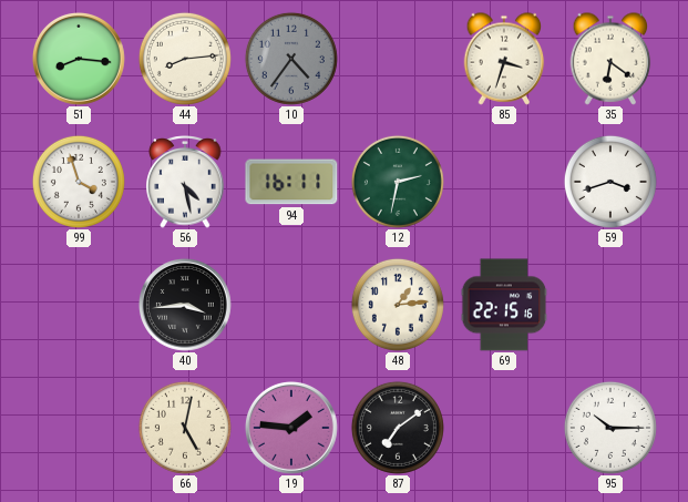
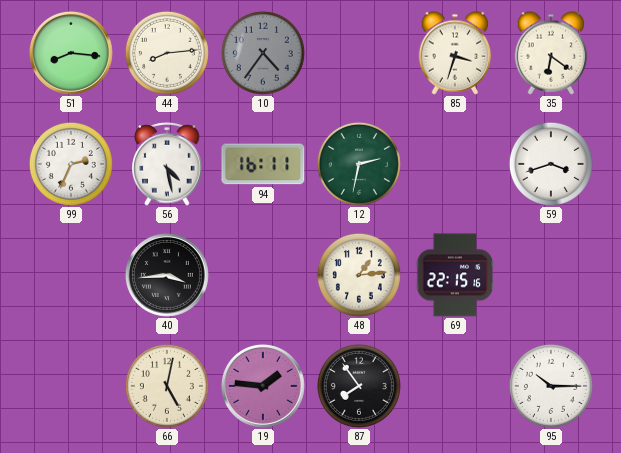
99: 3:57 -> 2:34
87: 7:09 -> 7:54
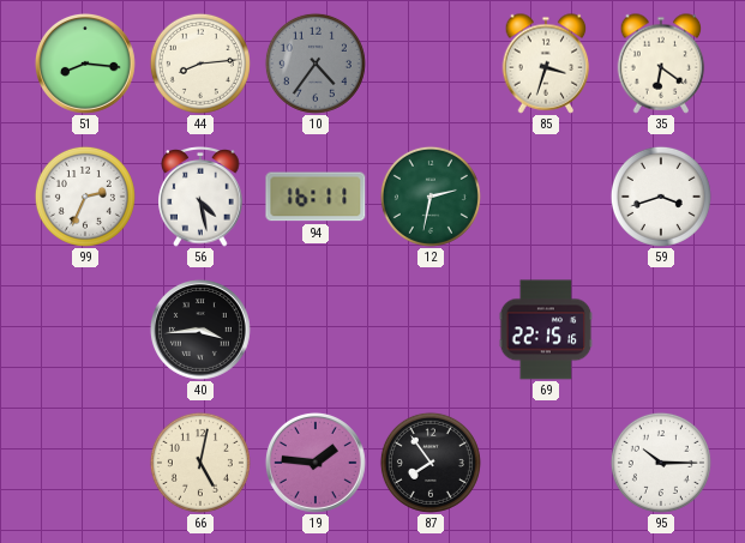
48: 1:14 -> none
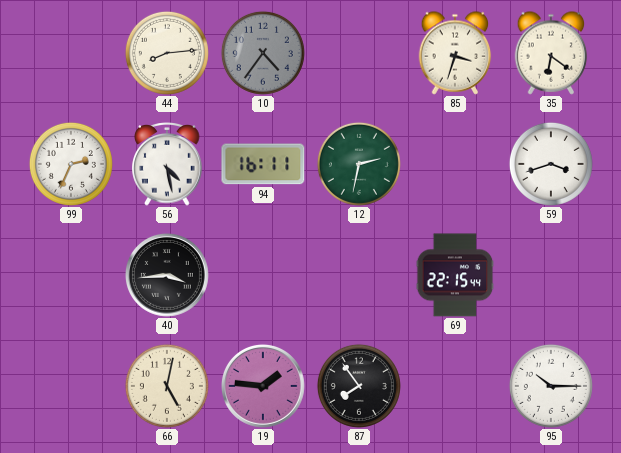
51: 8:16 -> none
69: 22:15:16 -> 22:15:44
